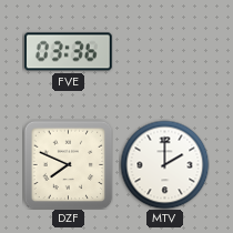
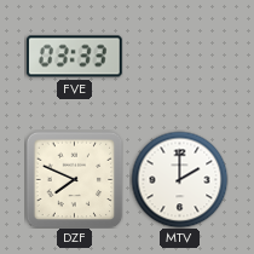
FVE: 03:36 -> 03:33
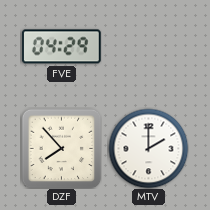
FVE: 03:33 -> 04:29
DZF: 7:49 -> 7:53
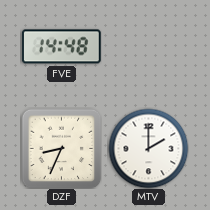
FVE: 04:29 -> 14:48
DZF: 7:53 -> 8:34
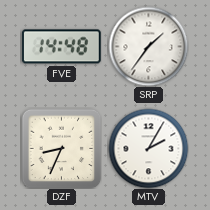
SRP: none -> 1:36
MTV: 2:00 -> 2:05
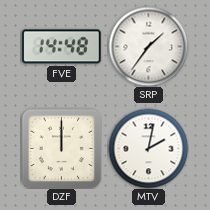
DZF: 8:34 -> 12:00
MTV: 2:05 -> 2:02
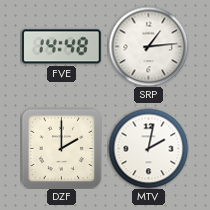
SRP: 1:36 -> 1:14
DZF: 12:00 -> 2:00
